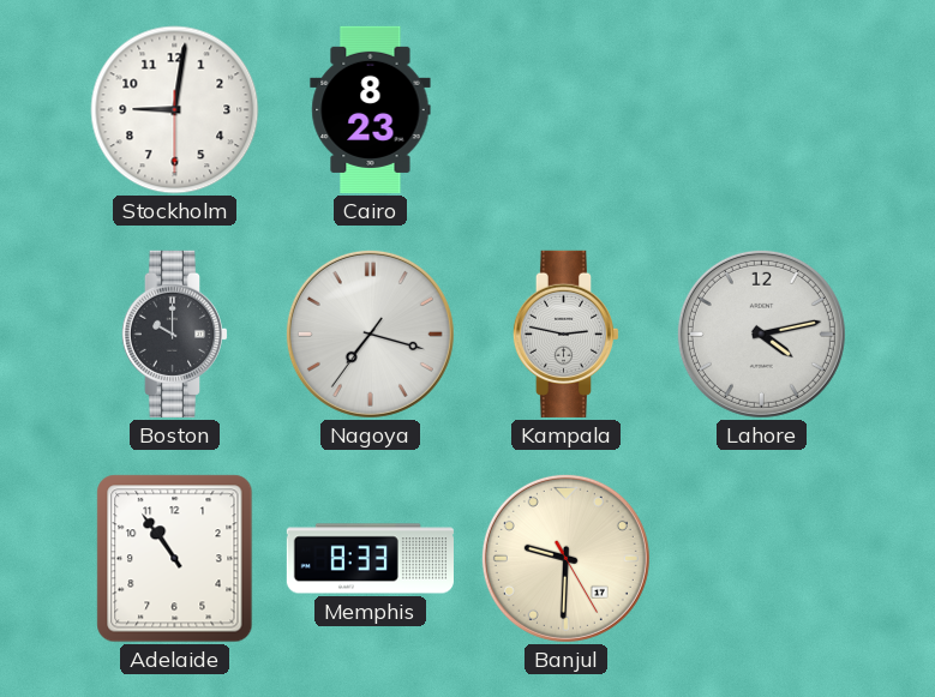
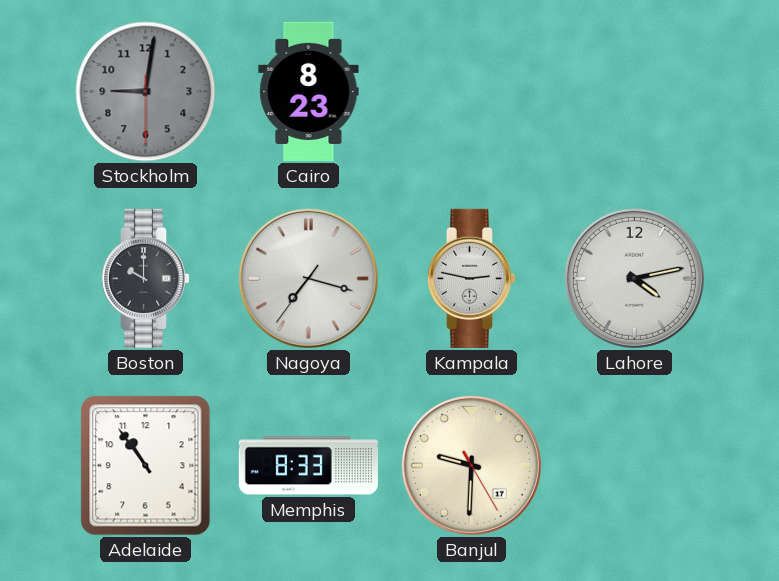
Stockholm dial: white -> grey
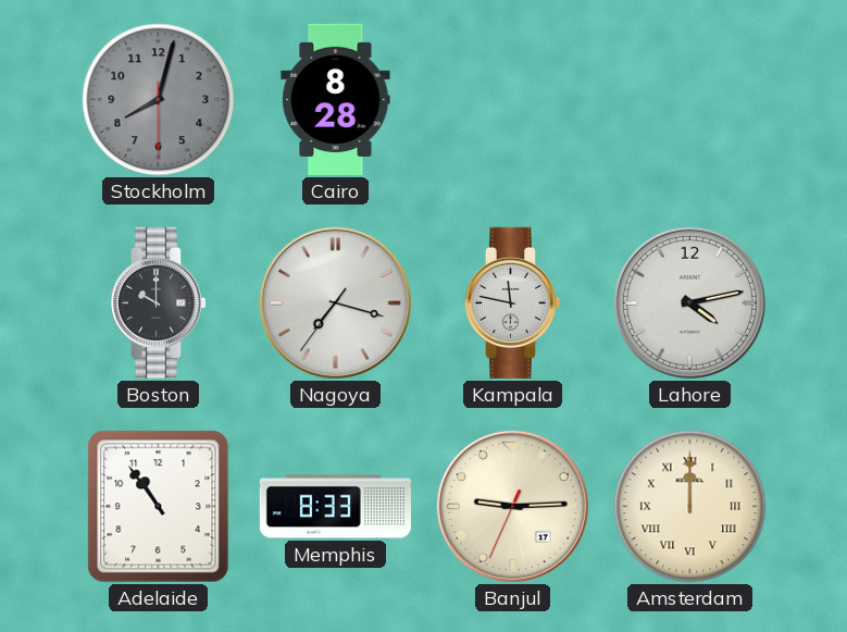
Stockholm: 9:01 -> 8:02
Cairo: 8:23 -> 8:28
Kampala: 2:47 -> 11:47
Banjul: 9:30 -> 9:14
Amsterdam: none -> 12:00
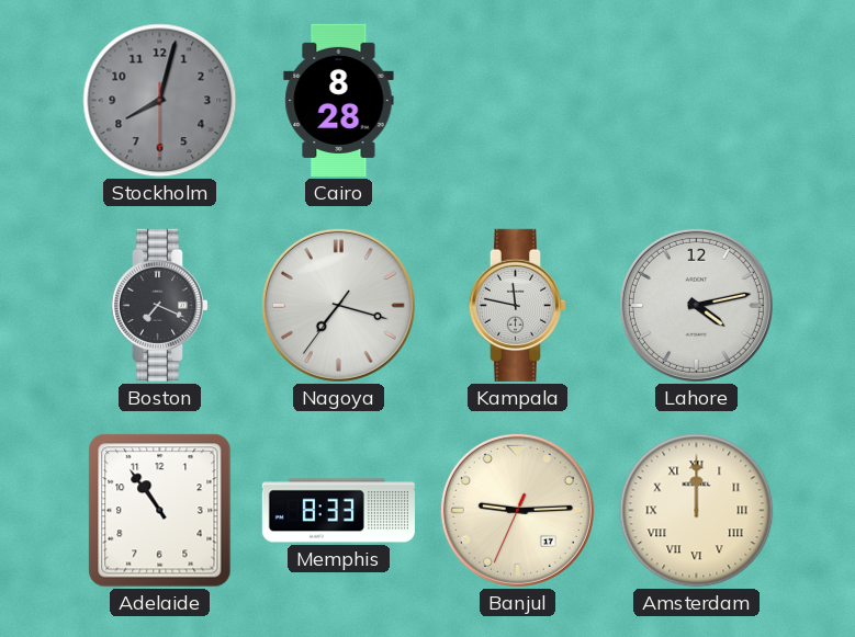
Boston: 10:00 -> 7:19
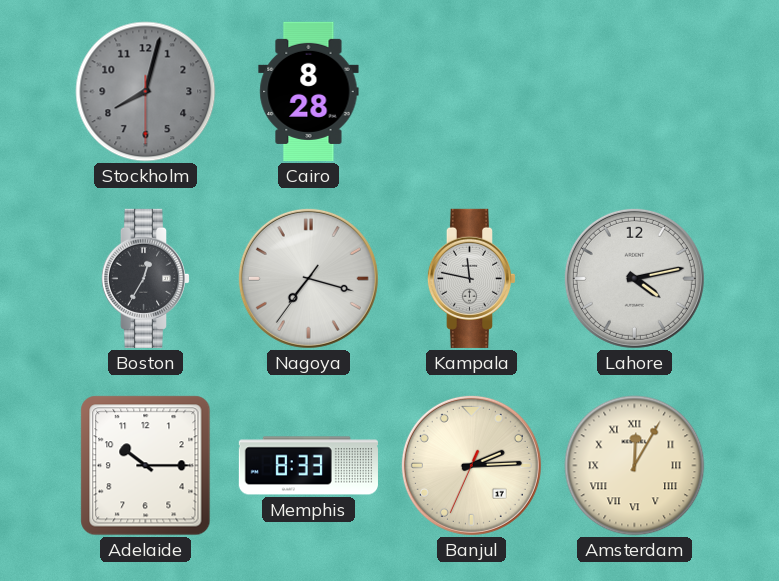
Boston: 7:19 -> 12:35
Adelaide: 10:54 -> 10:15
Banjul: 9:14 -> 2:14
Amsterdam: 12:00 -> 12:05
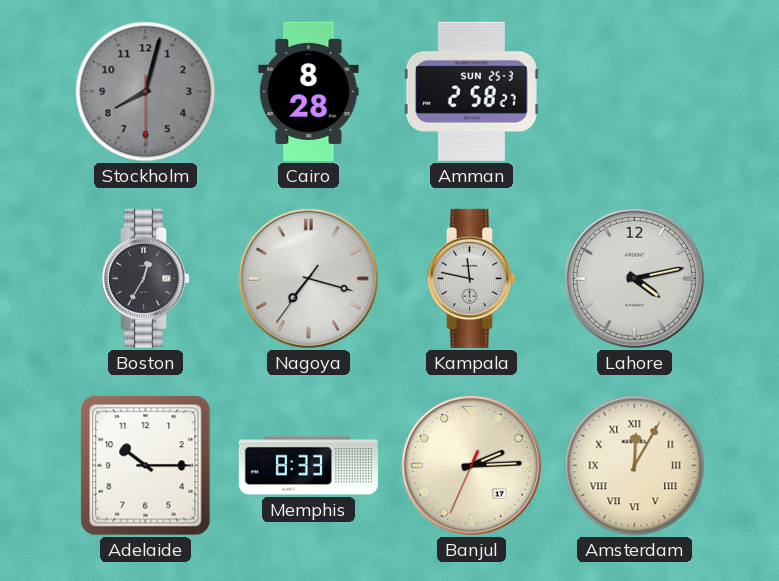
Amman: none -> 2:58
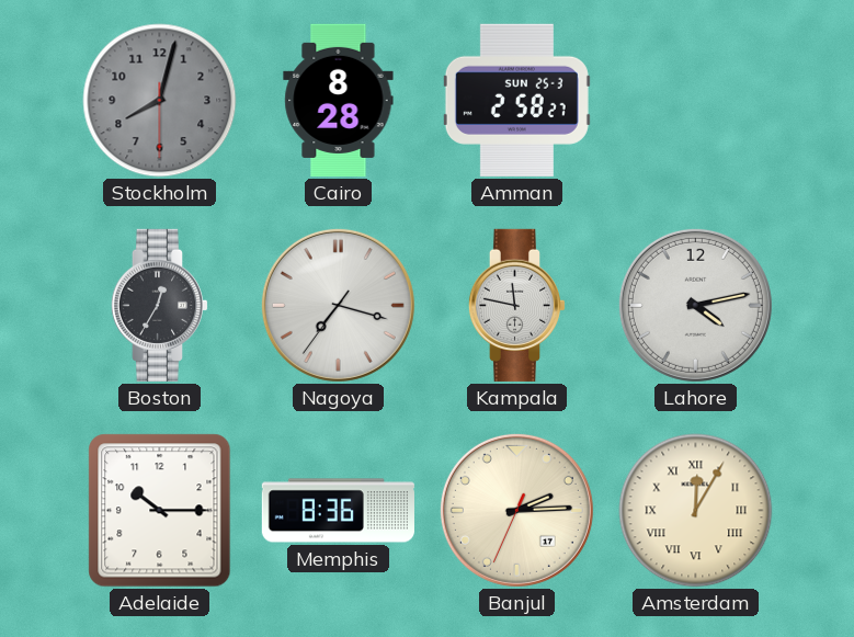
Memphis: 8:33 -> 8:36
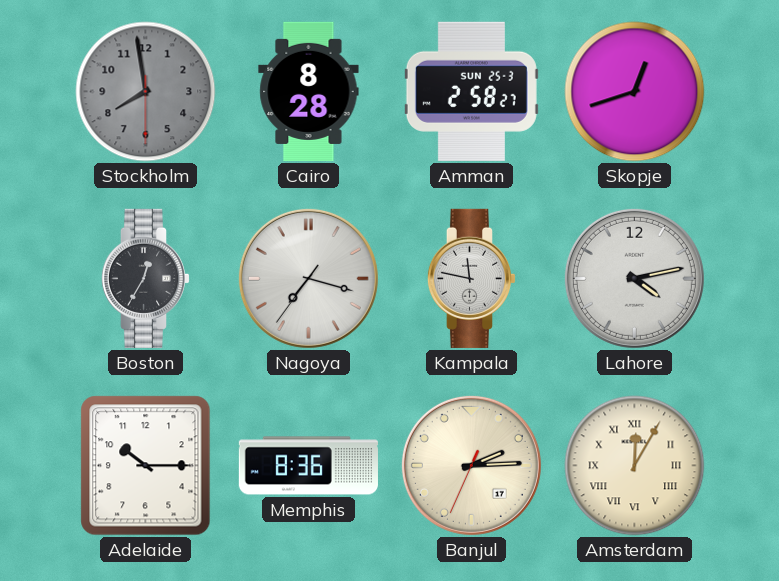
Stockholm: 8:02 -> 7:58
Skopje: none -> 12:42
